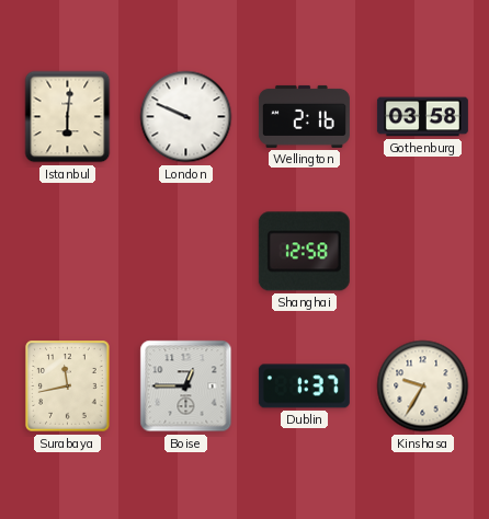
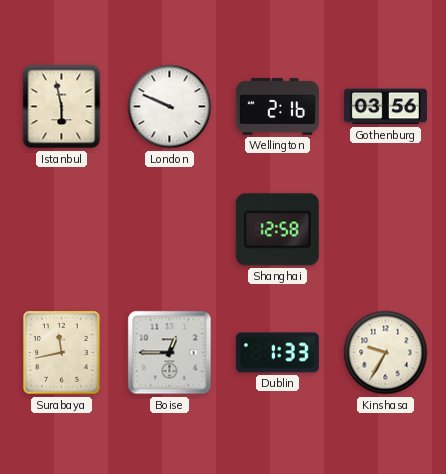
Istanbul: 6:01 -> 5:58
Gothenburg: 03:58 -> 03:56
Dublin: 1:37 -> 1:33
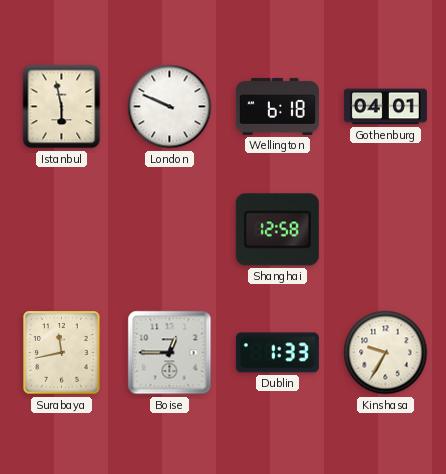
Wellington: 2:16 -> 6:18
Gothenburg: 03:56 -> 04:01
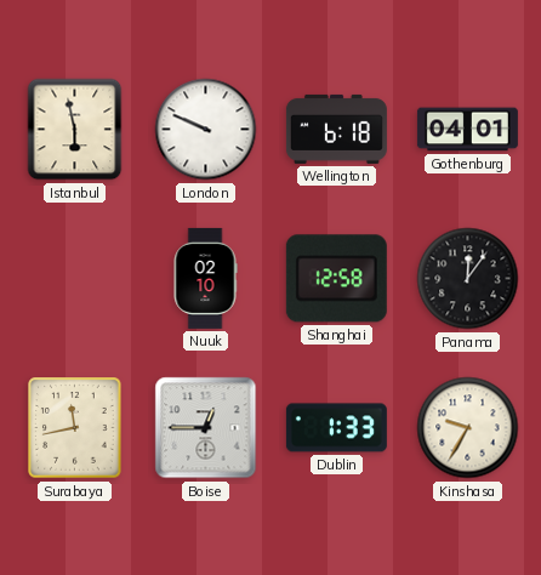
Nuuk: none -> 02:10
Panama: none -> 12:06
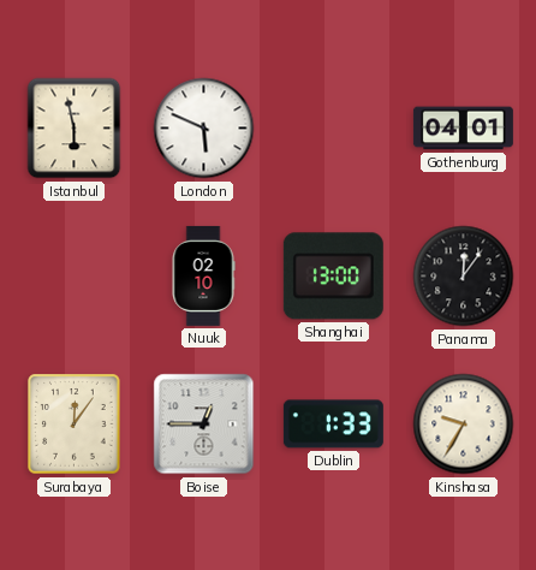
London: 9:49 -> 5:49
Wellington: 6:18 -> none
Shanghai: 12:58 -> 13:00
Surabaya: 11:43 -> 12:06
